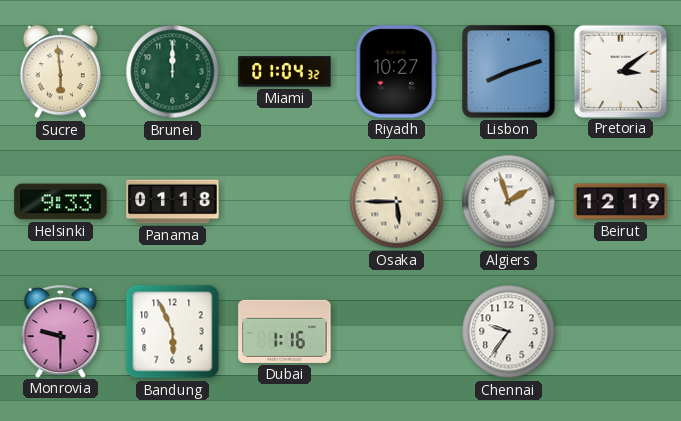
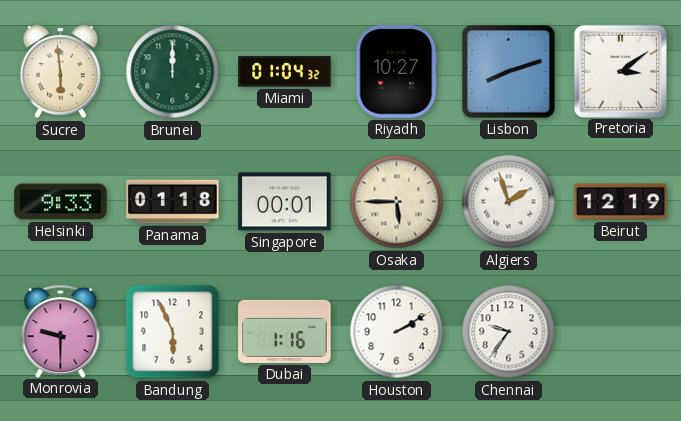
Singapore: none -> 00:01
Houston: none -> 2:10
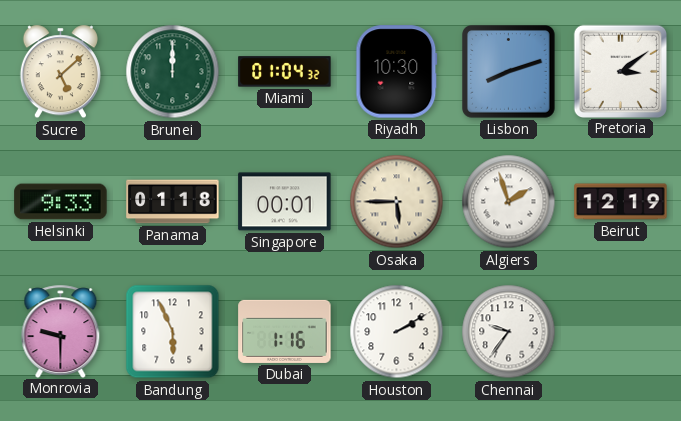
Sucre: 5:59 -> 5:08
Riyadh: 10:27 -> 10:30
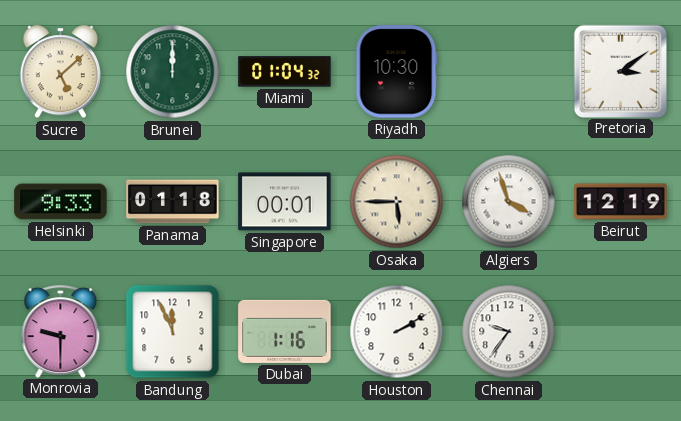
Lisbon: 8:12 -> none
Algiers: 1:57 -> 3:57
Bandung: 5:56 -> 11:56
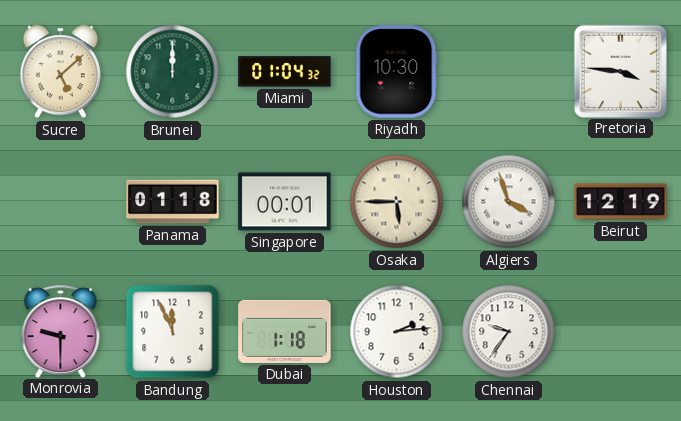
Pretoria: 3:09 -> 3:46
Helsinki: 9:33 -> none
Dubai: 1:16 -> 1:18
Houston: 2:10 -> 2:14
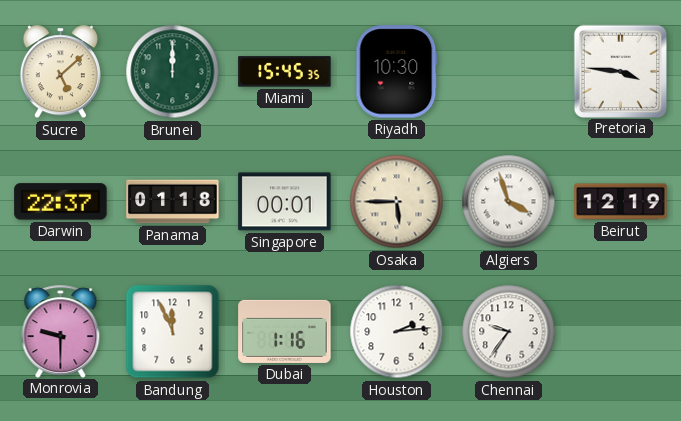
Miami: 01:04 -> 15:45
Darwin: none -> 22:37
Dubai: 1:18 -> 1:16
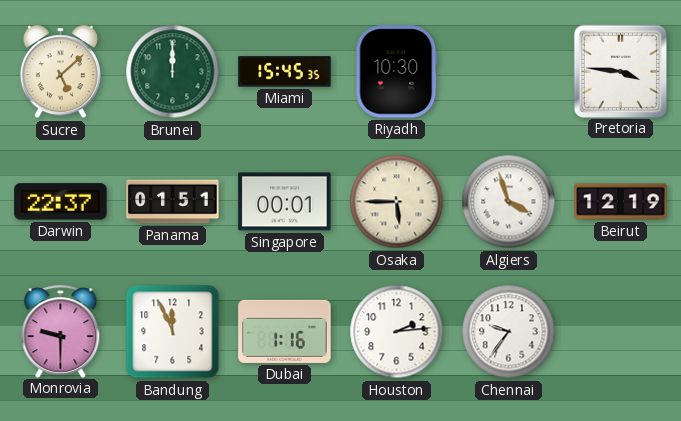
Panama: 01:18 -> 01:51
